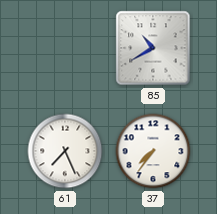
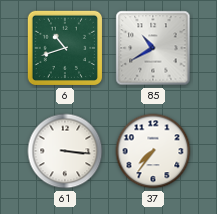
6: none -> 10:42
61: 7:26 -> 3:16
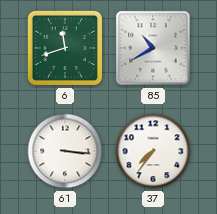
6: 10:42 -> 11:42
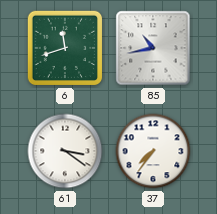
85: 10:40 -> 10:43
61: 3:16 -> 3:21
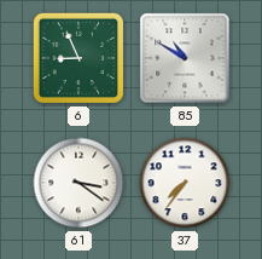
6: 11:42 -> 8:56
85: 10:43 -> 10:50
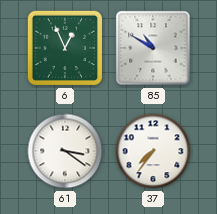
6: 8:56 -> 12:56
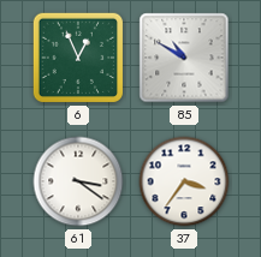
37: 7:36 -> 3:36
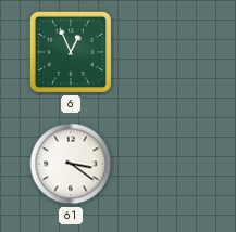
85: 10:50 -> none
37: 3:36 -> none
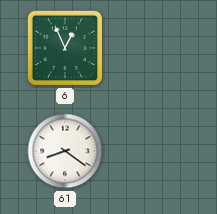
61: 3:21 -> 8:21
